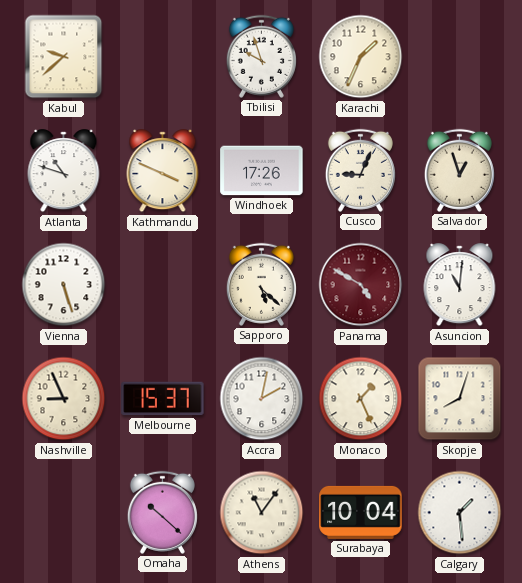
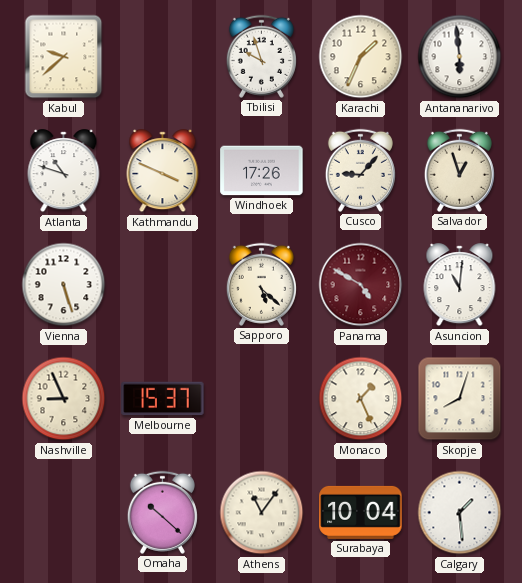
Antananarivo: none -> 5:59
Cusco: 9:04 -> 9:07
Accra: 2:02 -> none
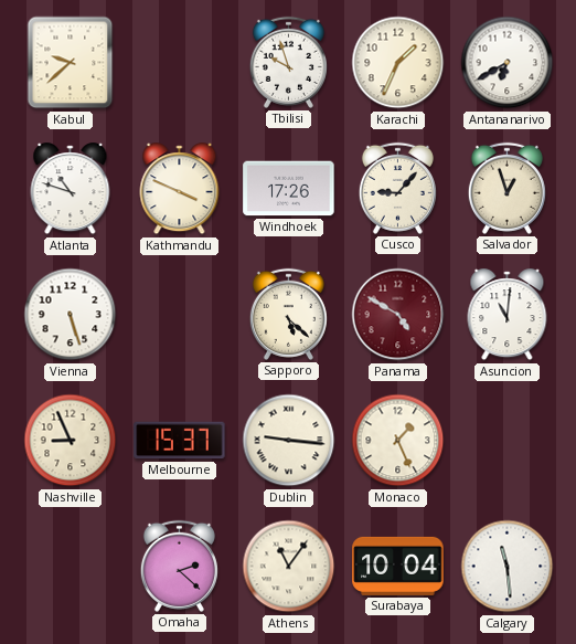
Antananarivo: 5:59 -> 6:40
Dublin: none -> 9:16
Skopje: 8:03 -> none
Omaha: 10:22 -> 2:22
Calgary: 1:29 -> 11:29
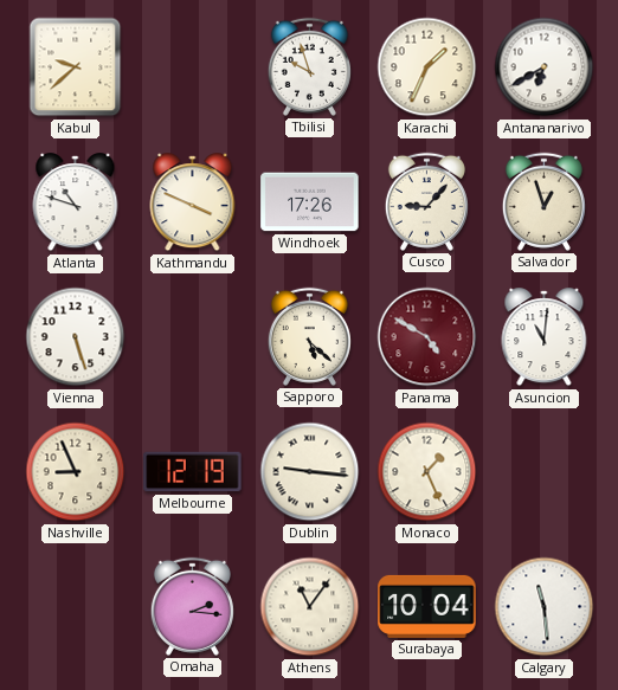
Melbourne: 15:37 -> 12:19
Omaha: 2:22 -> 2:16
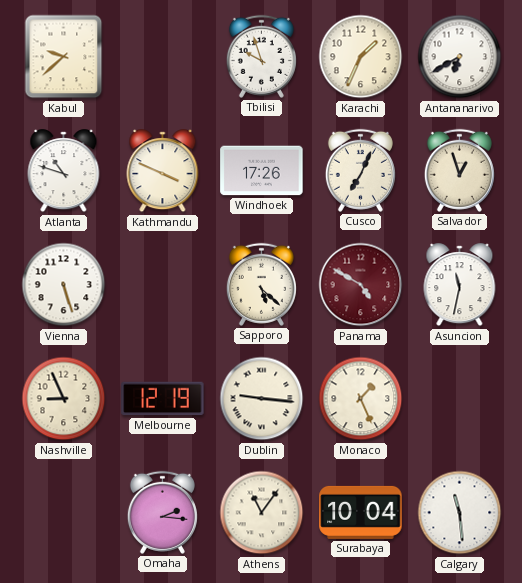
Cusco: 9:07 -> 7:04
Asuncion: 11:01 -> 11:32
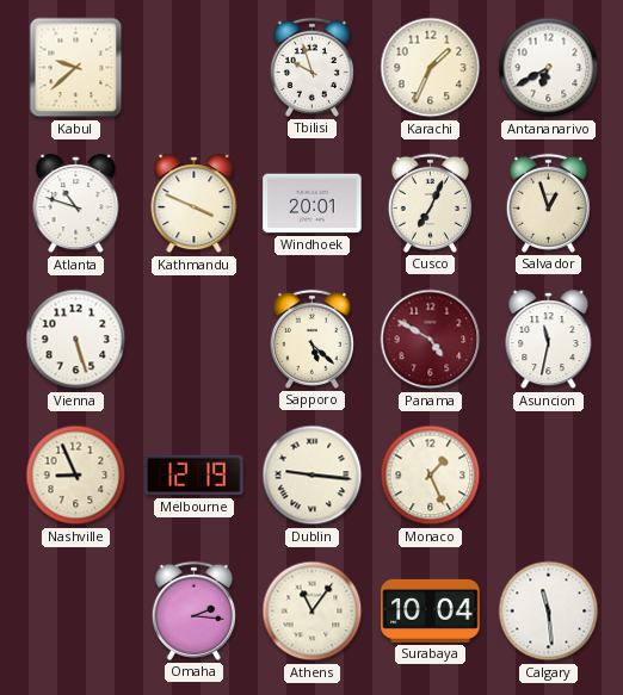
Windhoek: 17:26 -> 20:01
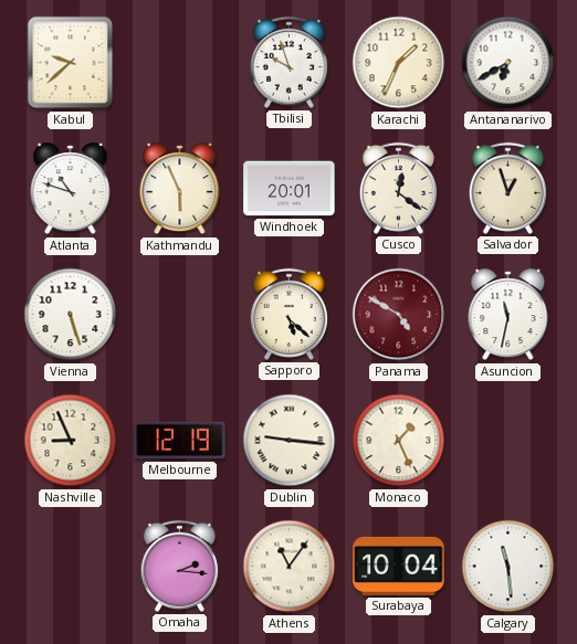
Kathmandu: 3:49 -> 5:56
Cusco: 7:04 -> 12:21
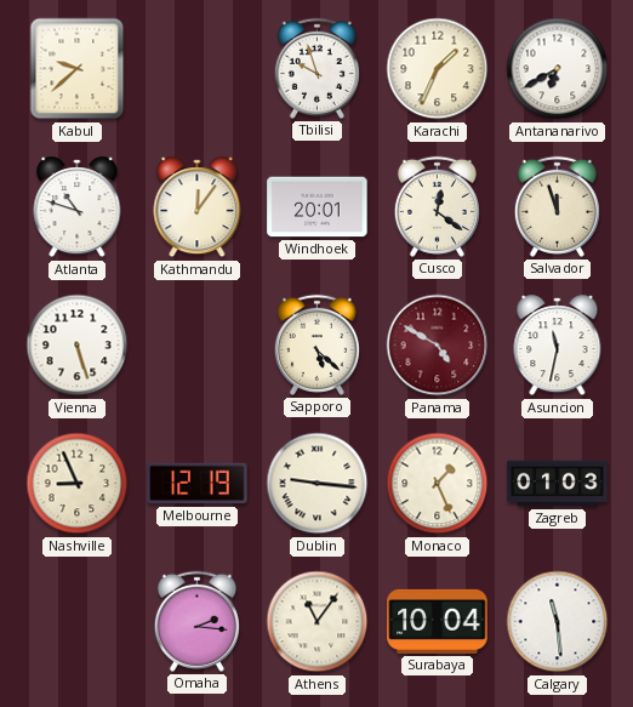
Kathmandu: 5:56 -> 12:06
Salvador: 12:57 -> 11:57
Zagreb: none -> 01:03
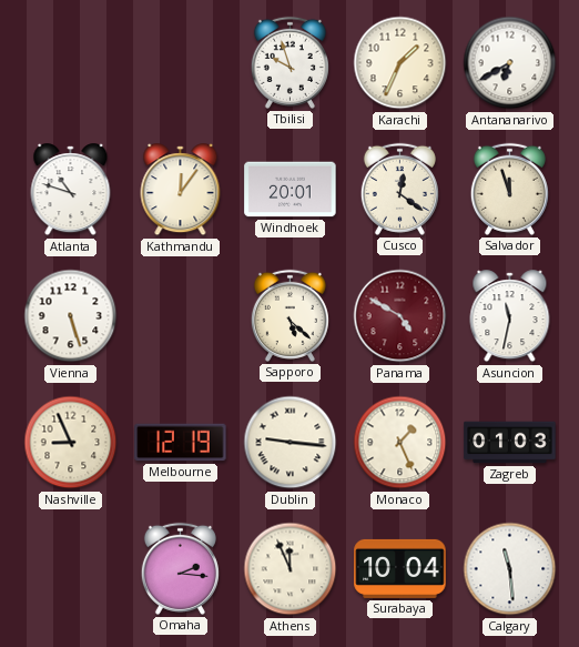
Kabul: 9:38 -> none
Athens: 11:06 -> 11:56
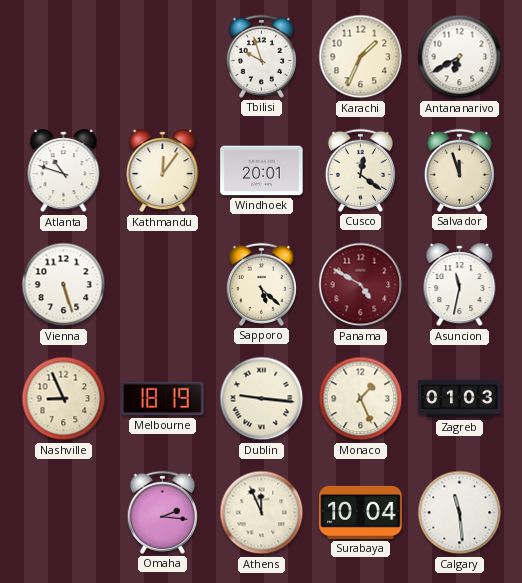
Melbourne: 12:19 -> 18:19
